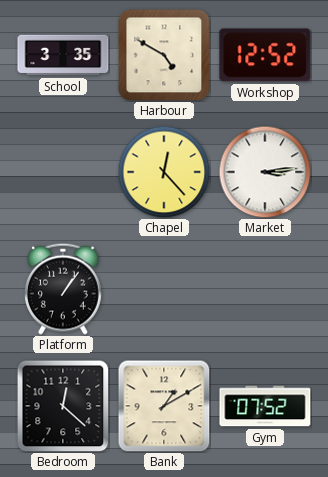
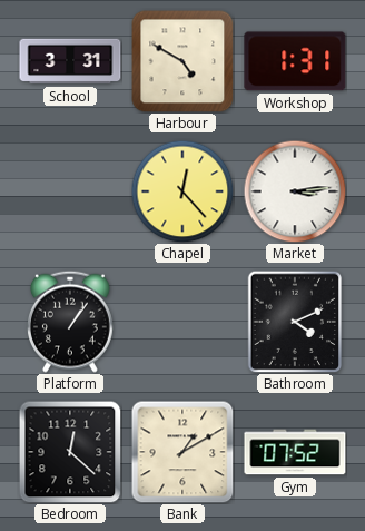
School: 3:35 -> 3:31
Workshop: 12:52 -> 1:31
Bathroom: none -> 4:11
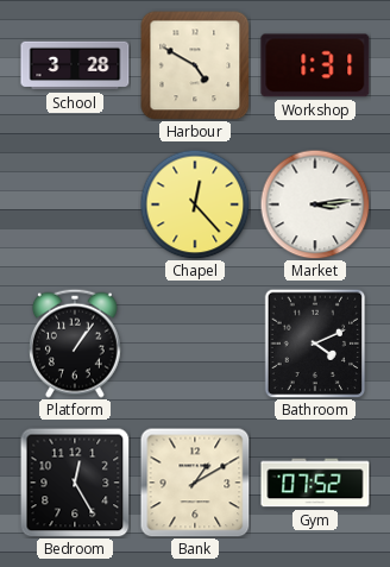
School: 3:31 -> 3:28
Bedroom: 12:22 -> 12:25
